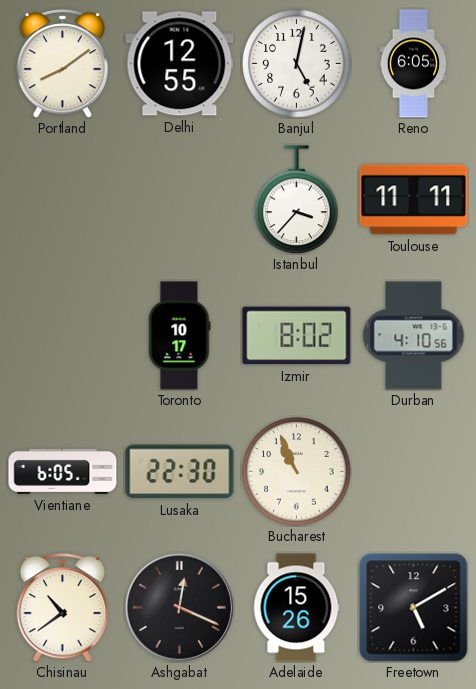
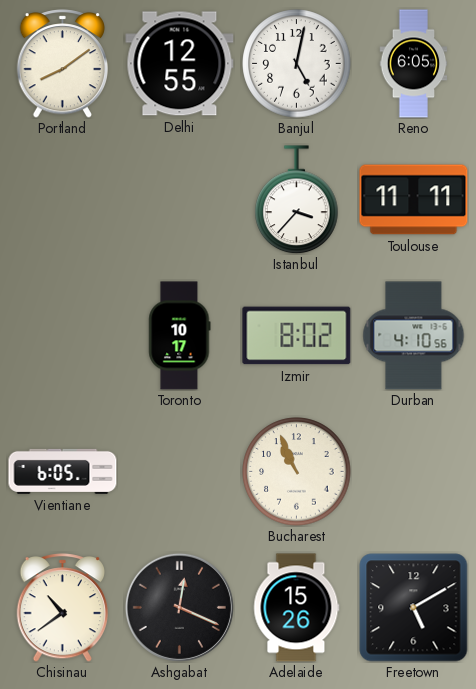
Lusaka: 22:30 -> none
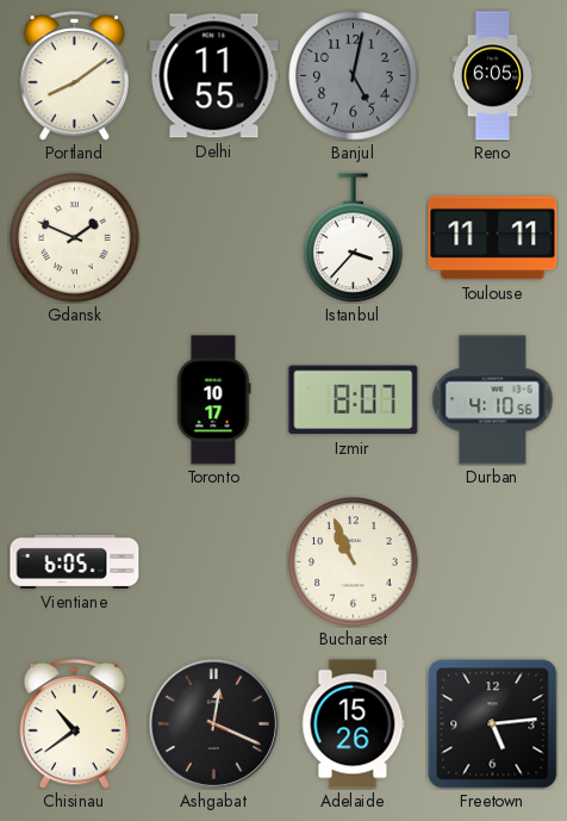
Delhi: 12:55 -> 11:55
Banjul dial: white -> grey
Gdansk: none -> 1:49
Izmir: 8:02 -> 8:07
Freetown: 5:10 -> 5:14
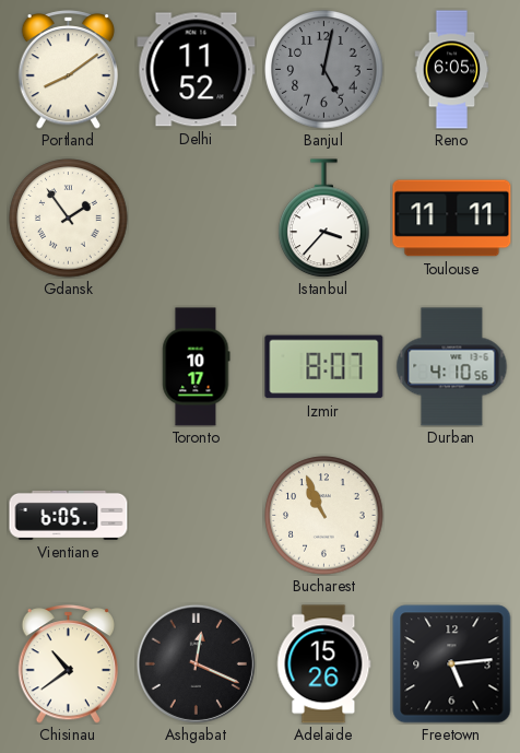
Delhi: 11:55 -> 11:52
Gdansk: 1:49 -> 1:54
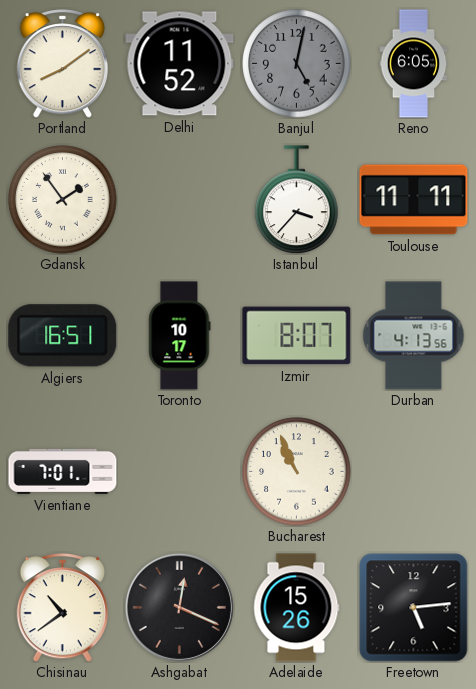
Algiers: none -> 16:51
Durban: 4:10 -> 4:13
Vientiane: 6:05 -> 7:01
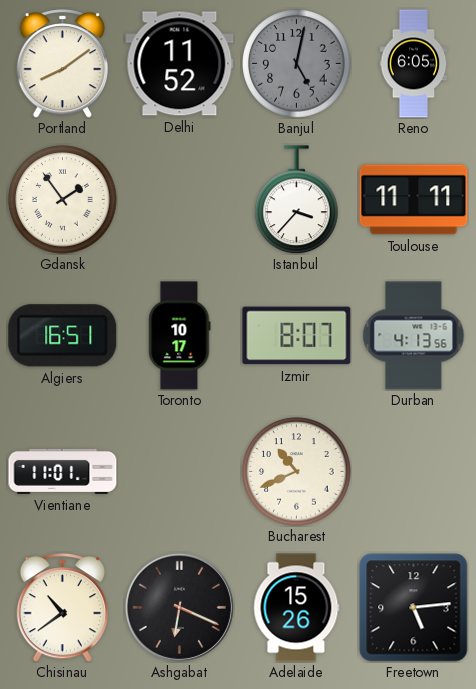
Vientiane: 7:01 -> 11:01
Bucharest: 10:56 -> 10:41
Ashgabat: 12:19 -> 6:19
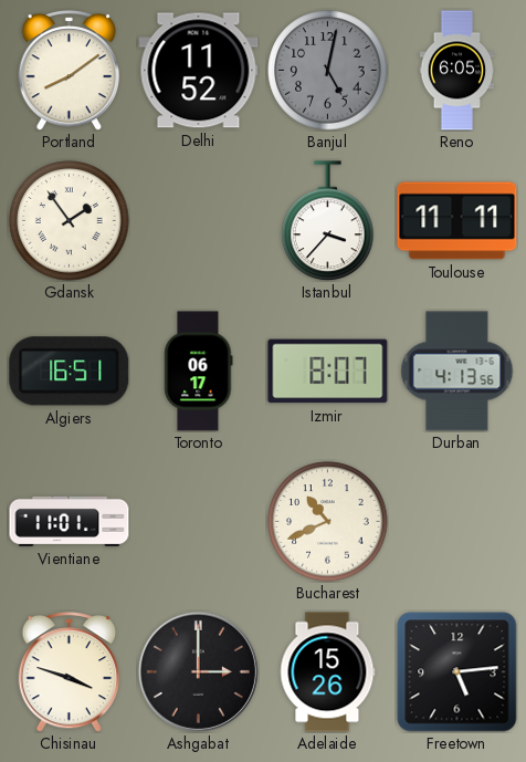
Toronto: 10:17 -> 06:17
Chisinau: 10:39 -> 3:48
Ashgabat: 6:19 -> 3:00
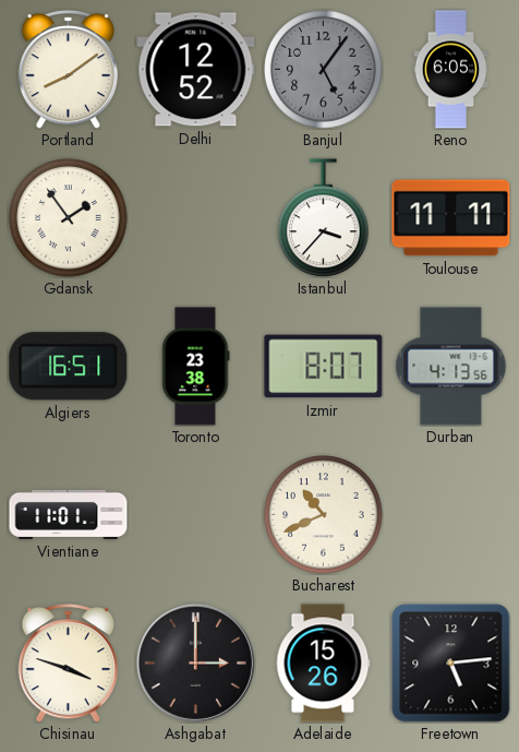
Delhi: 11:52 -> 12:52
Banjul: 5:02 -> 5:06
Toronto: 06:17 -> 23:38
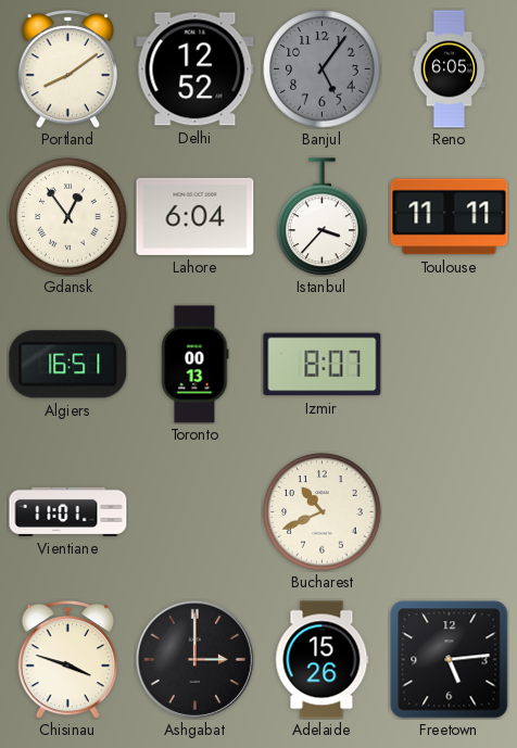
Gdansk: 1:54 -> 12:54
Lahore: none -> 6:04
Toronto: 23:38 -> 00:13
Durban: 4:13 -> none
